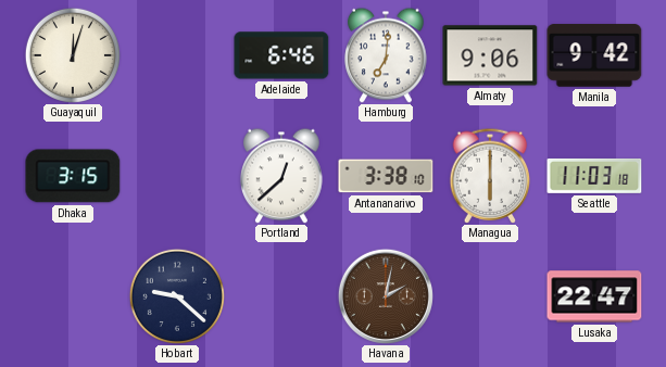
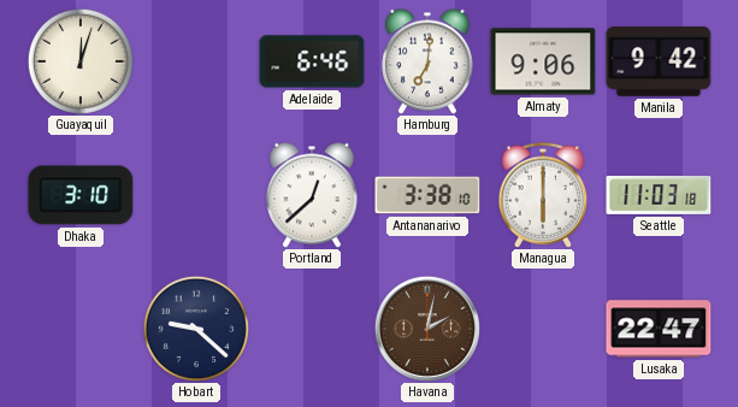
Dhaka: 3:15 -> 3:10
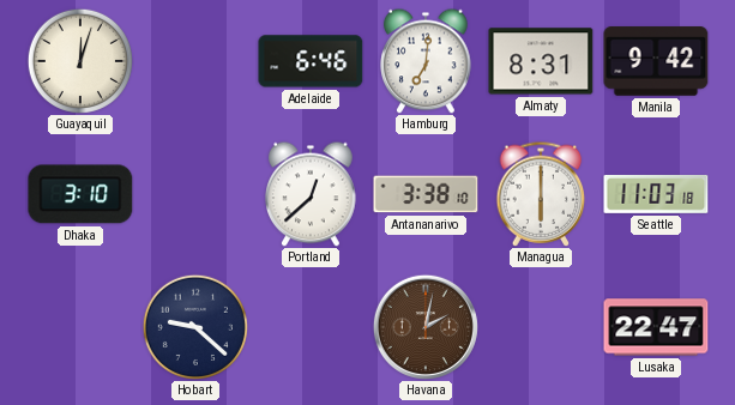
Almaty: 9:06 -> 8:31
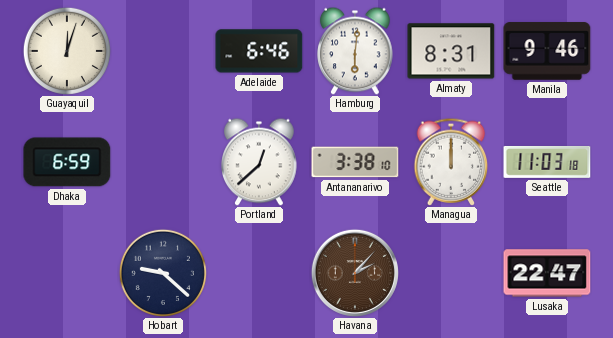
Hamburg: 7:01 -> 6:01
Manila: 9:42 -> 9:46
Dhaka: 3:10 -> 6:59
Managua: 6:00 -> 12:00
Havana: 2:02 -> 2:07
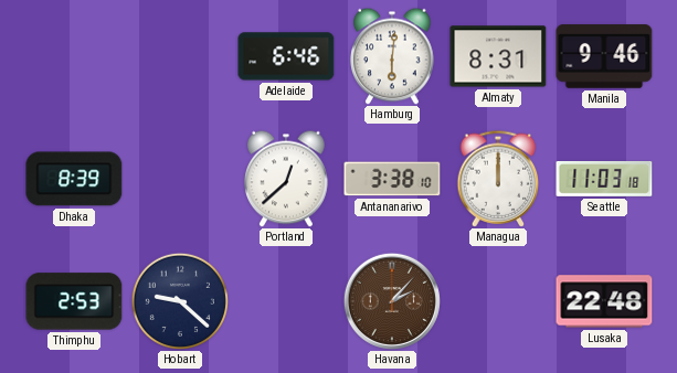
Guayaquil: 12:03 -> none
Dhaka: 6:59 -> 8:39
Thimphu: none -> 2:53
Lusaka: 22:47 -> 22:48
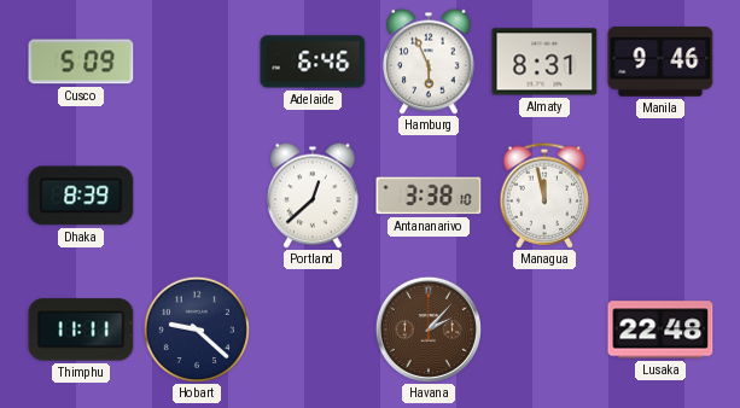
Cusco: none -> 5:09
Hamburg: 6:01 -> 5:56
Managua: 12:00 -> 11:58
Seattle: 11:03 -> none
Thimphu: 2:53 -> 11:11
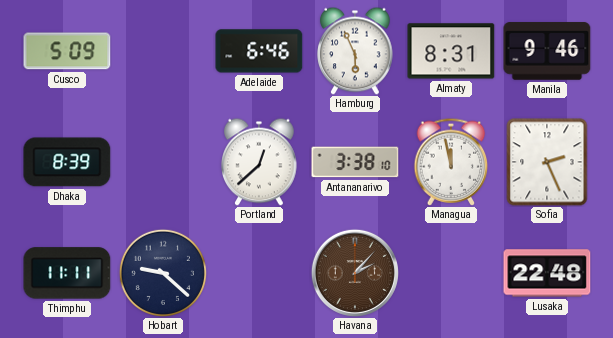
Sofia: none -> 2:26
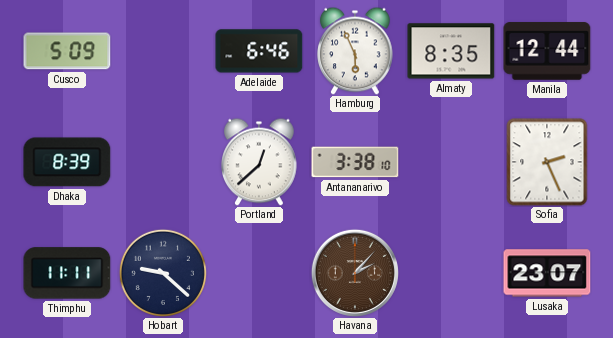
Almaty: 8:31 -> 8:35
Manila: 9:46 -> 12:44
Managua: 11:58 -> none
Lusaka: 22:48 -> 23:07
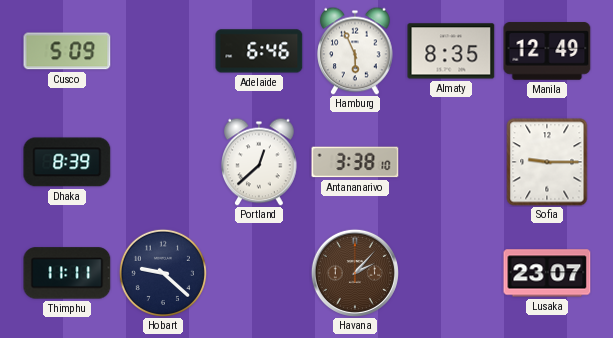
Manila: 12:44 -> 12:49
Sofia: 2:26 -> 9:15
